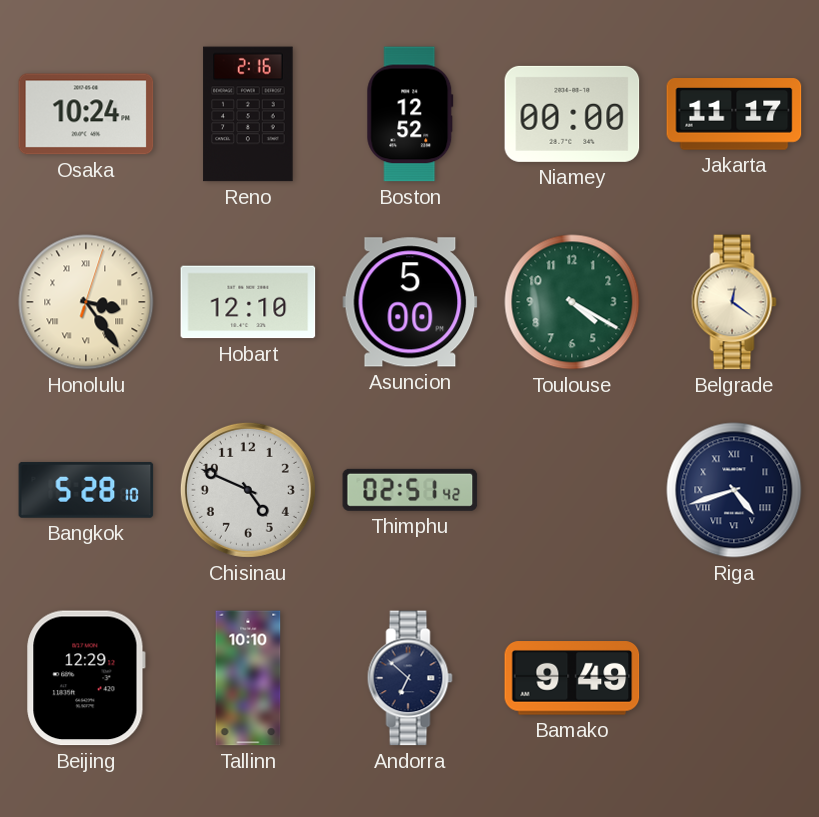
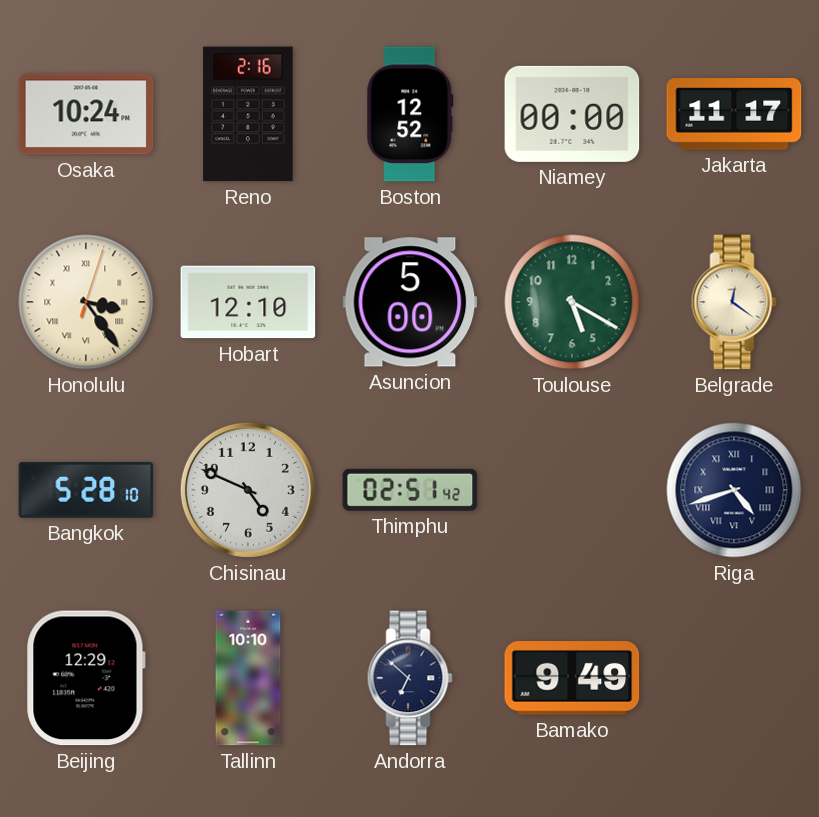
Toulouse: 4:20 -> 5:20
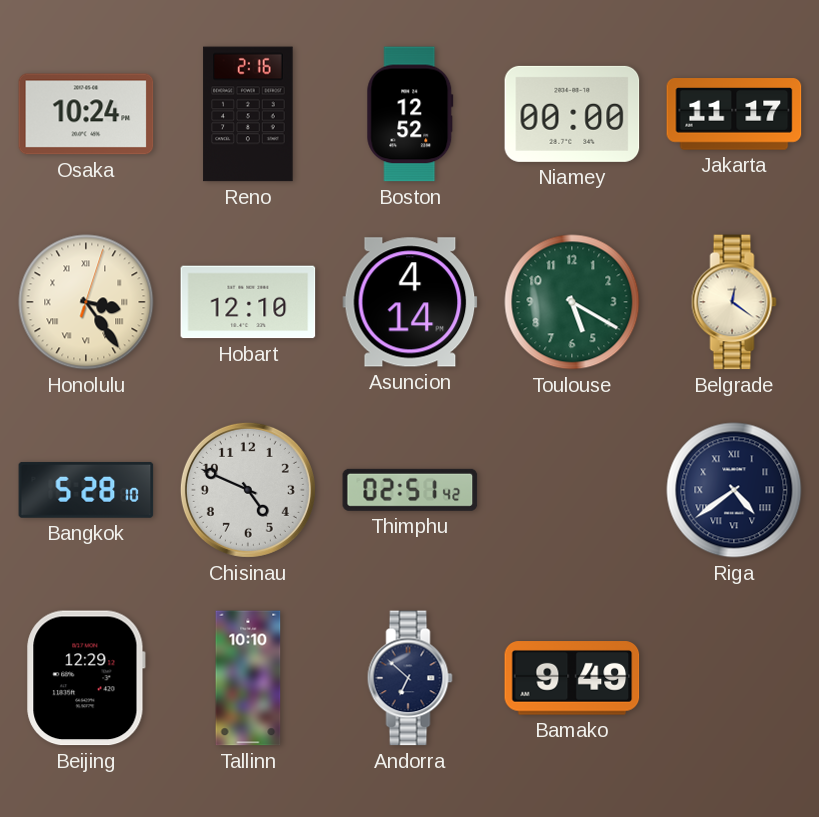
Asuncion: 5:00 -> 4:14
Riga: 4:42 -> 4:39
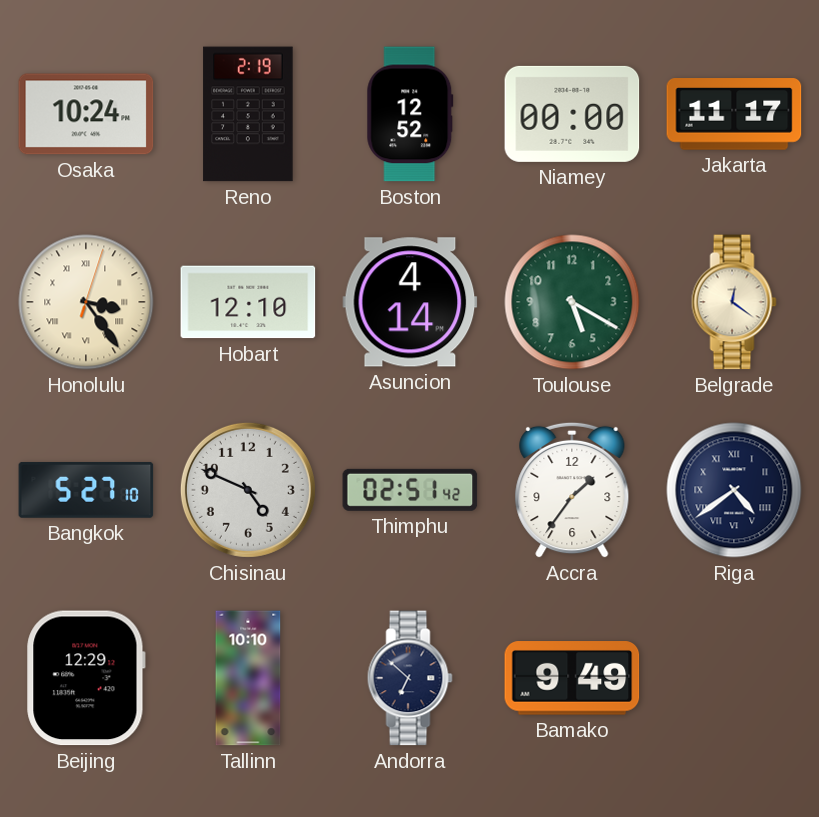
Reno: 2:16 -> 2:19
Bangkok: 5:28 -> 5:27
Accra: none -> 1:36
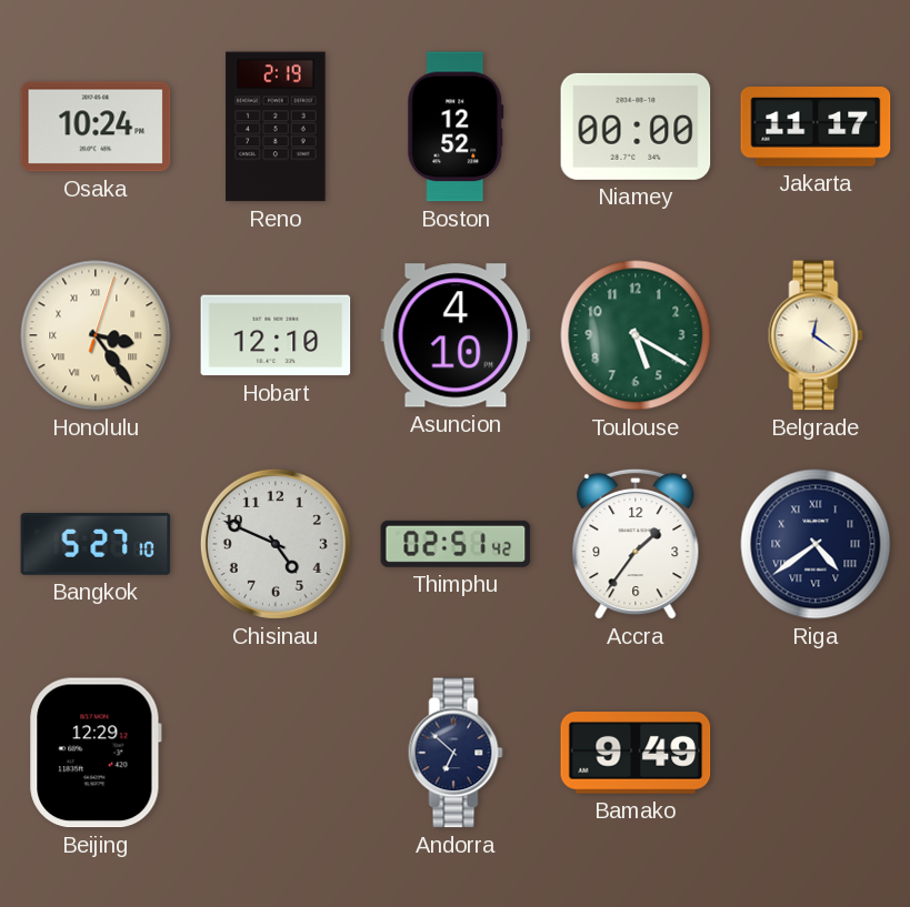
Asuncion: 4:14 -> 4:10
Tallinn: 10:10 -> none
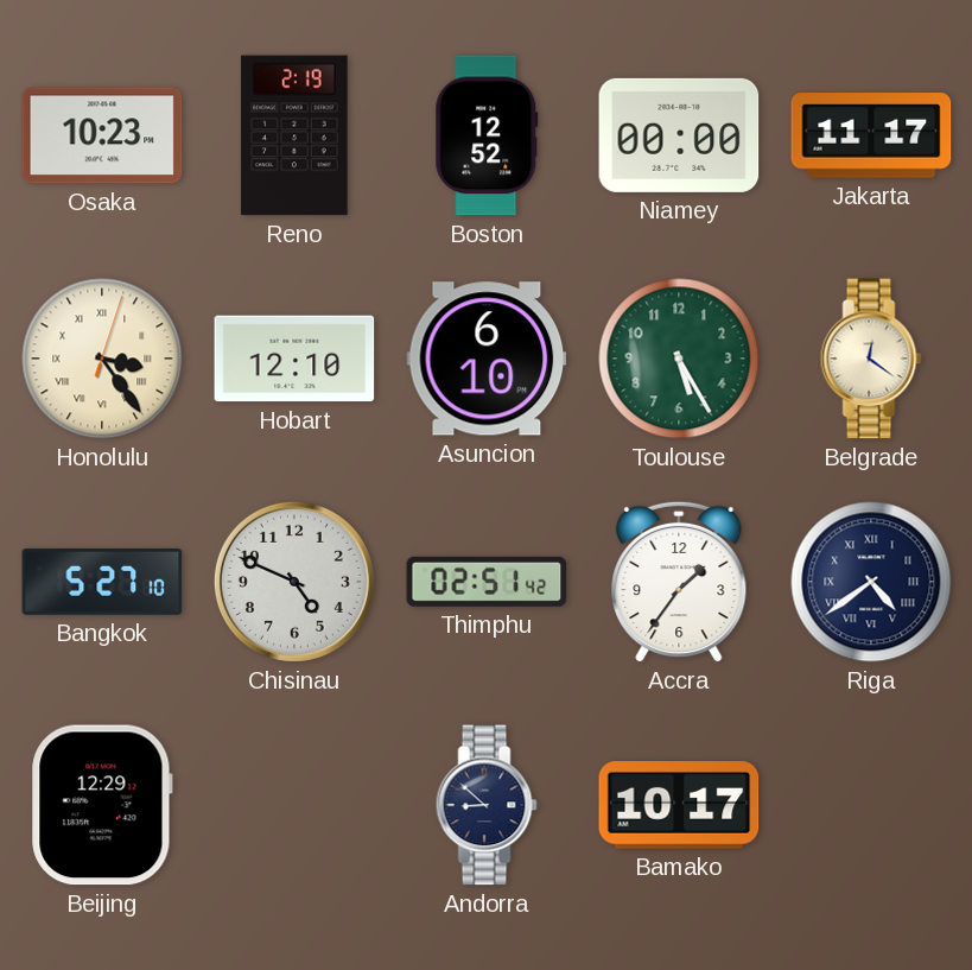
Osaka: 10:24 -> 10:23
Asuncion: 4:10 -> 6:10
Toulouse: 5:20 -> 5:25
Andorra: 6:52 -> 8:52
Bamako: 9:49 -> 10:17
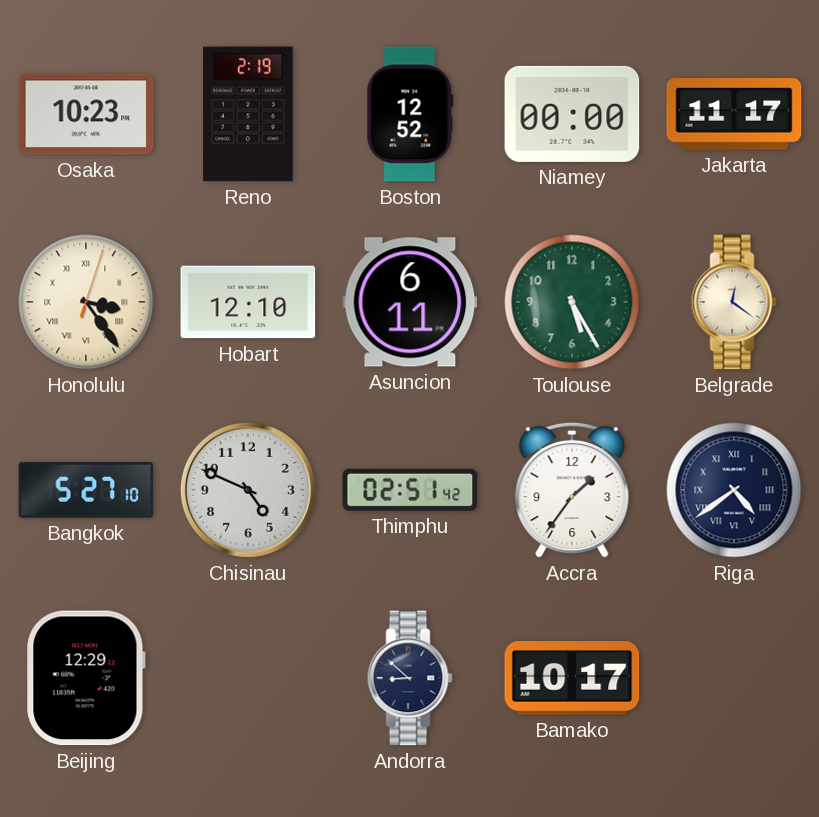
Asuncion: 6:10 -> 6:11
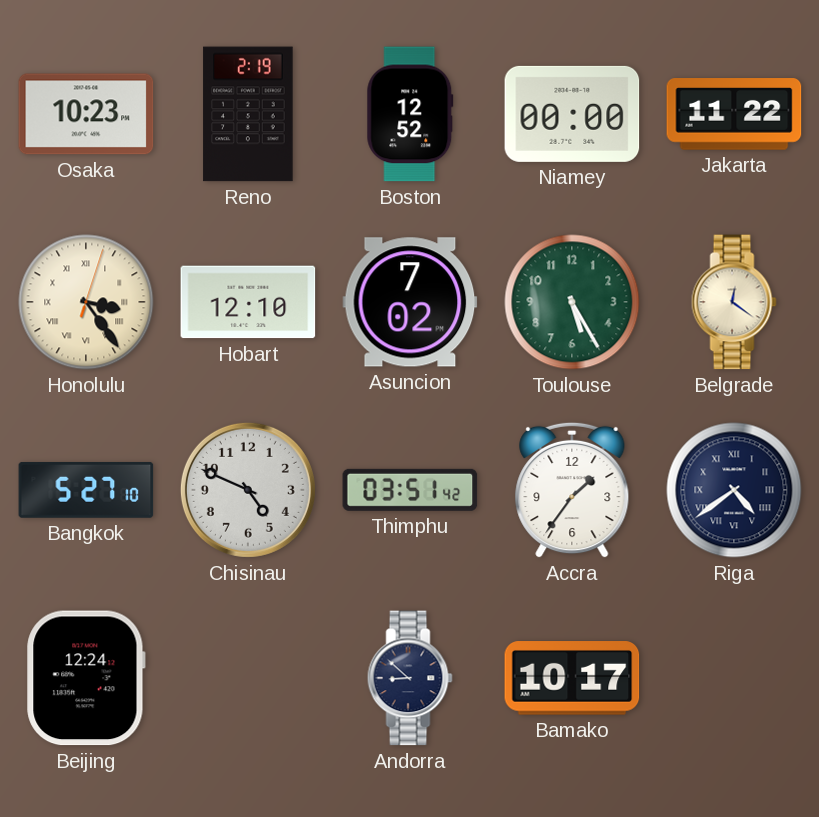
Jakarta: 11:17 -> 11:22
Asuncion: 6:11 -> 7:02
Thimphu: 02:51 -> 03:51
Beijing: 12:29 -> 12:24
